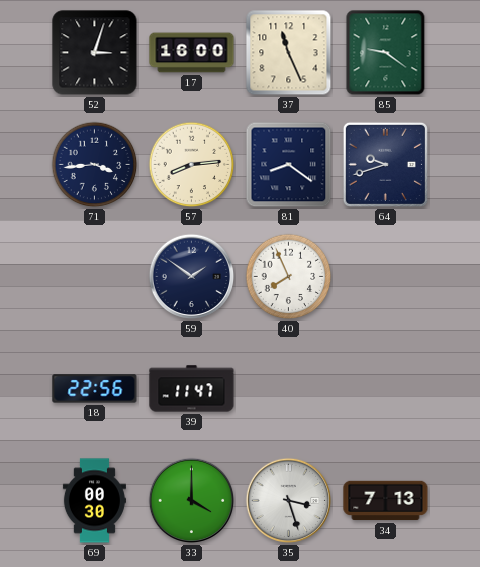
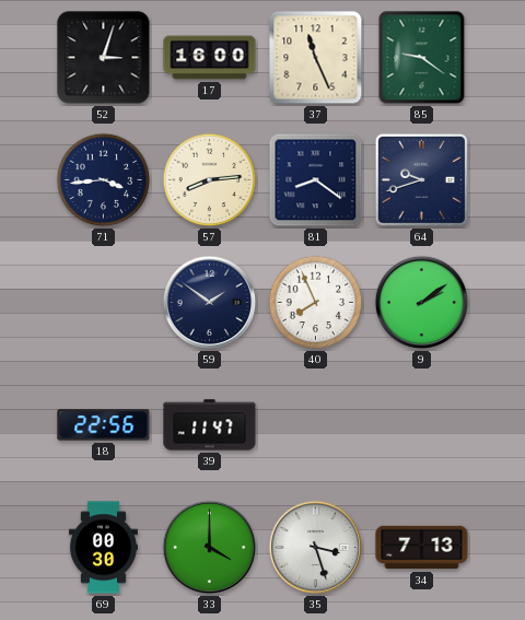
9: none -> 2:09
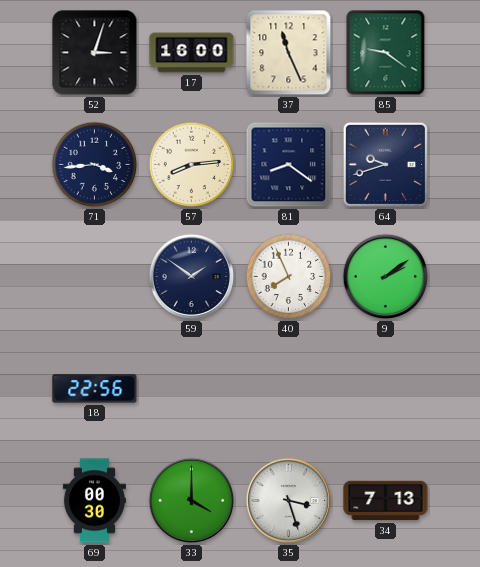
39: 11:47 -> none
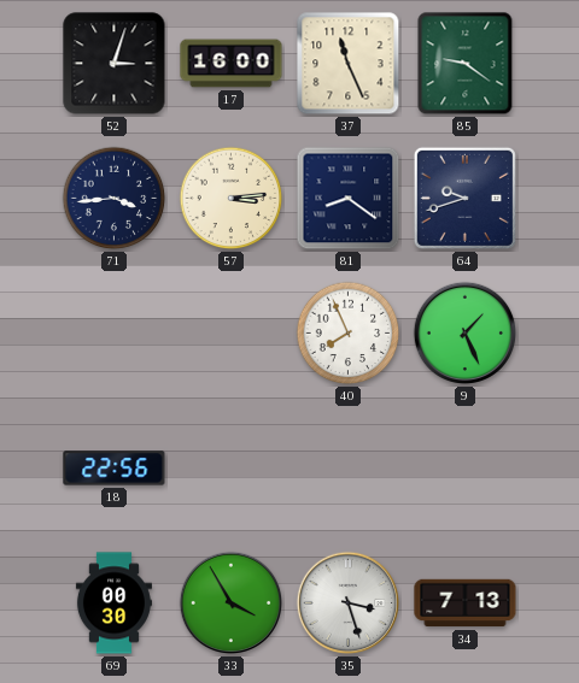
57: 8:14 -> 3:14
59: 1:51 -> none
9: 2:09 -> 1:26
33: 4:00 -> 3:55
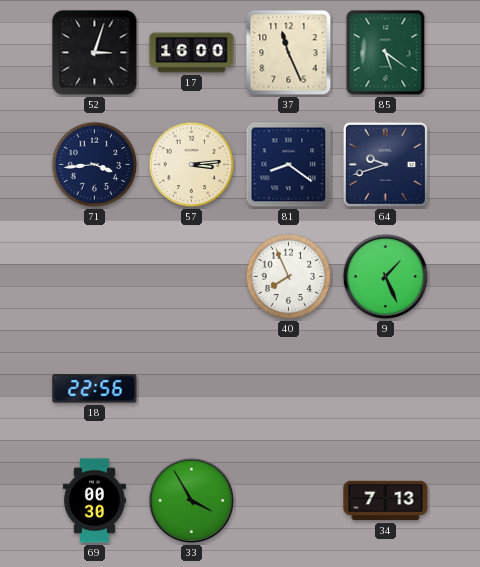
85: 9:21 -> 5:21
35: 3:27 -> none
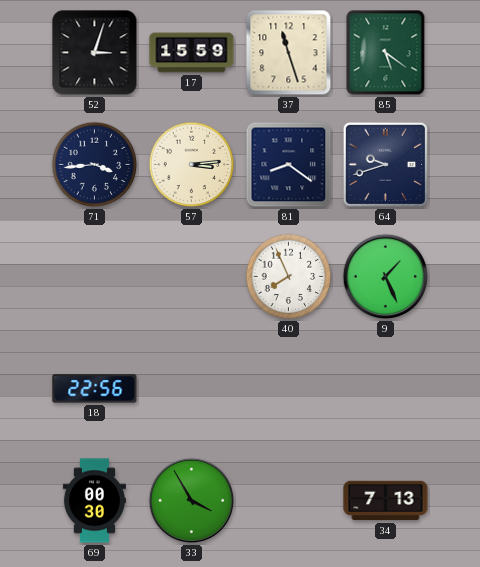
17: 16:00 -> 15:59
37: 11:26 -> 11:27
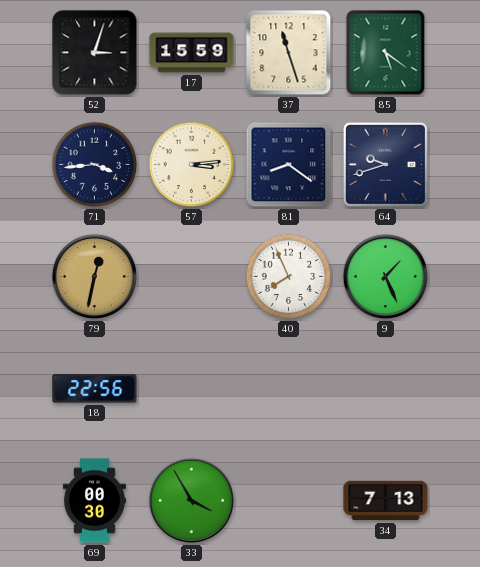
79: none -> 12:32
